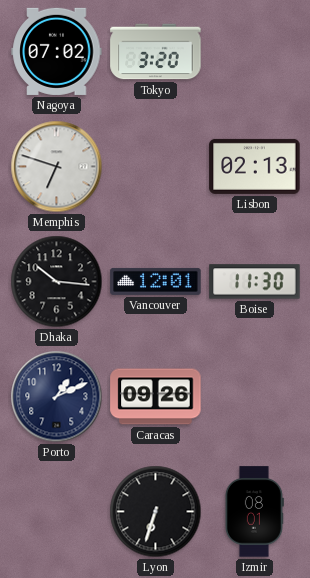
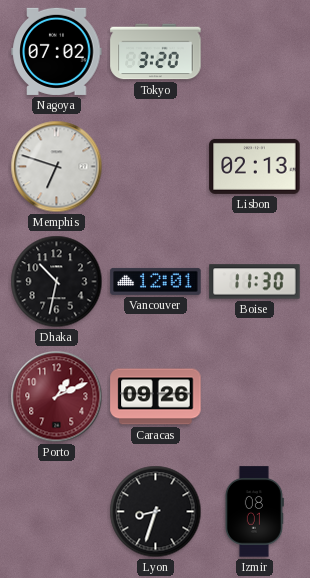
Dhaka: 10:16 -> 10:32
Porto dial: navy -> burgundy
Lyon: 6:33 -> 8:33
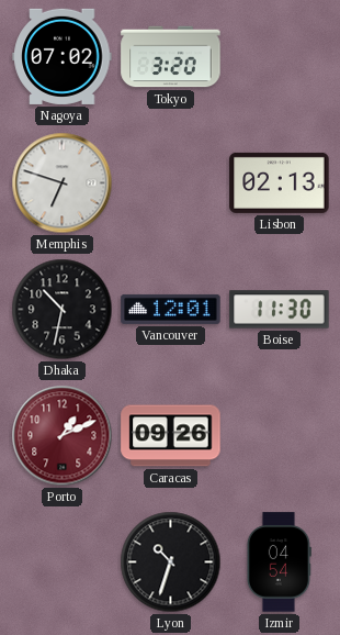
Lyon: 8:33 -> 10:33
Izmir: 08:01 -> 04:54
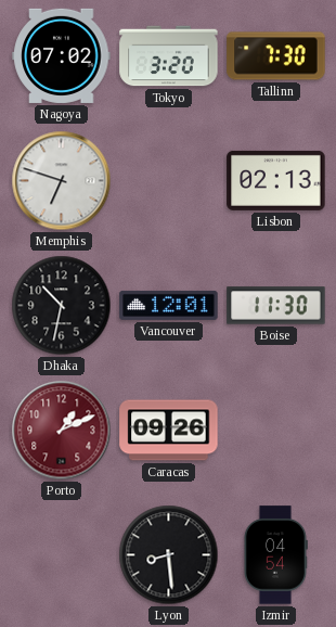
Tallinn: none -> 7:30
Lyon: 10:33 -> 8:29
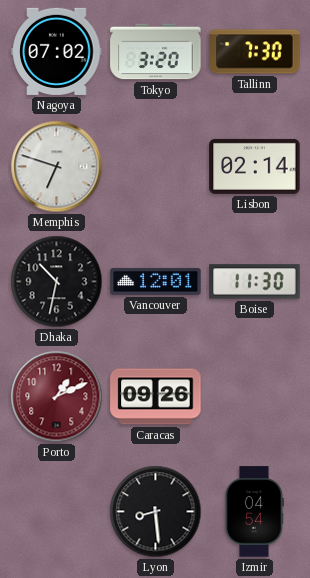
Lisbon: 02:13 -> 02:14
